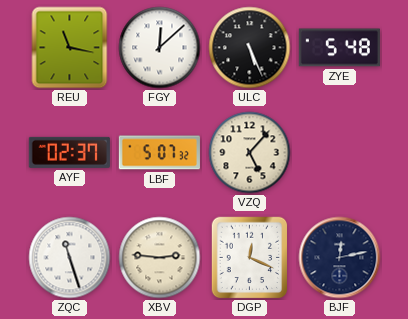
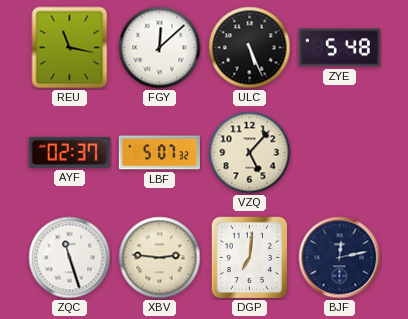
DGP: 12:19 -> 7:01
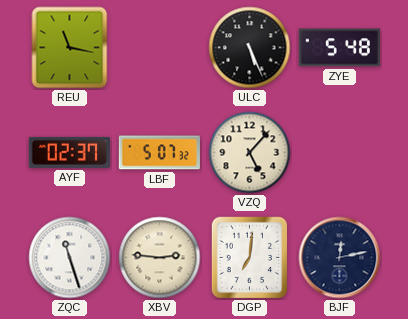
FGY: 12:08 -> none
